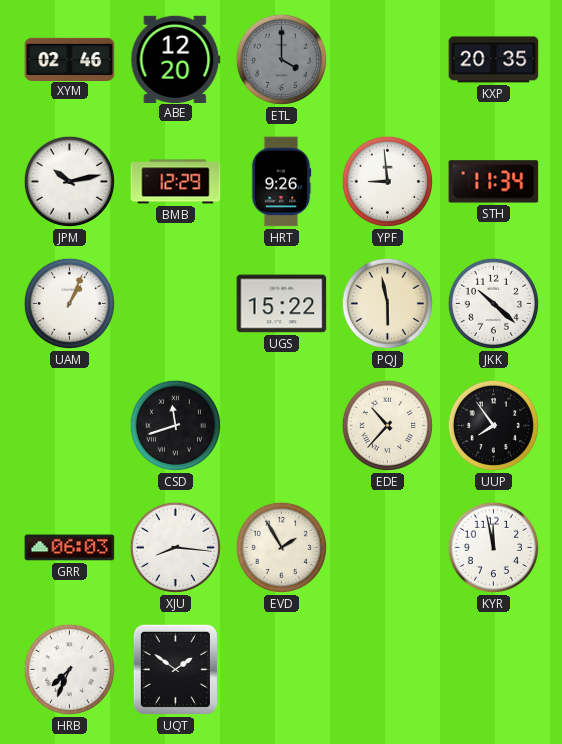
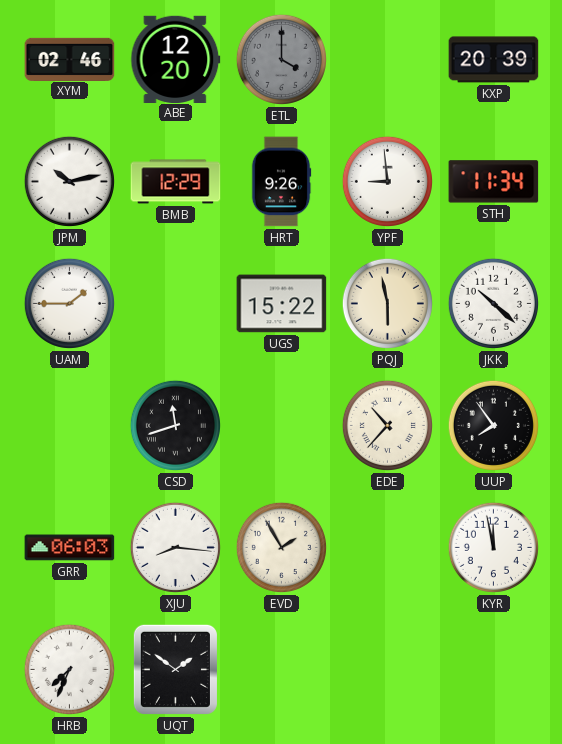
KXP: 20:35 -> 20:39
UAM: 1:04 -> 1:45
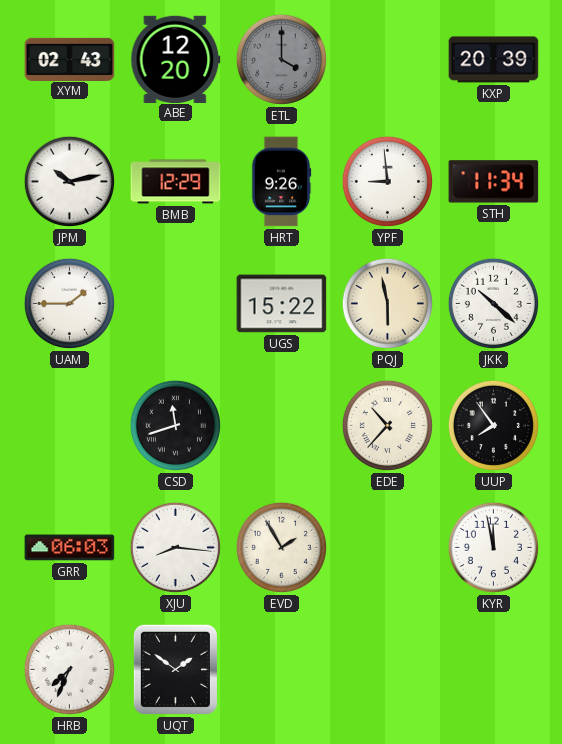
XYM: 02:46 -> 02:43
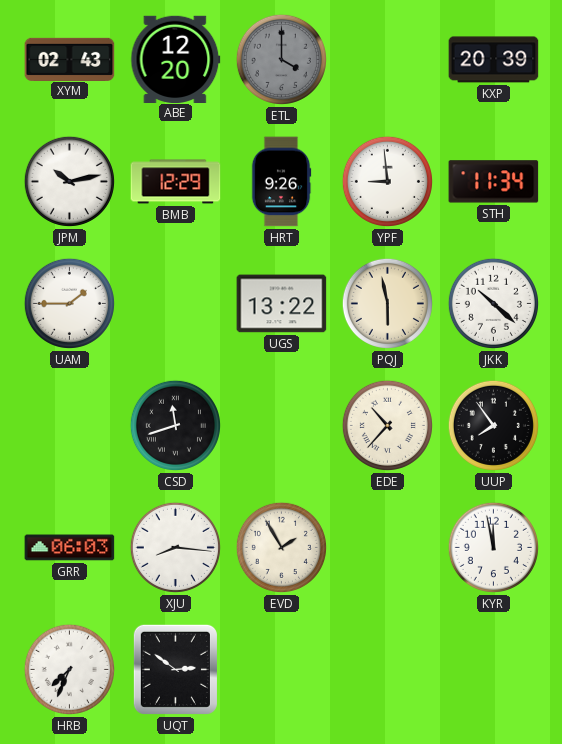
UGS: 15:22 -> 13:22
UQT: 1:51 -> 2:51
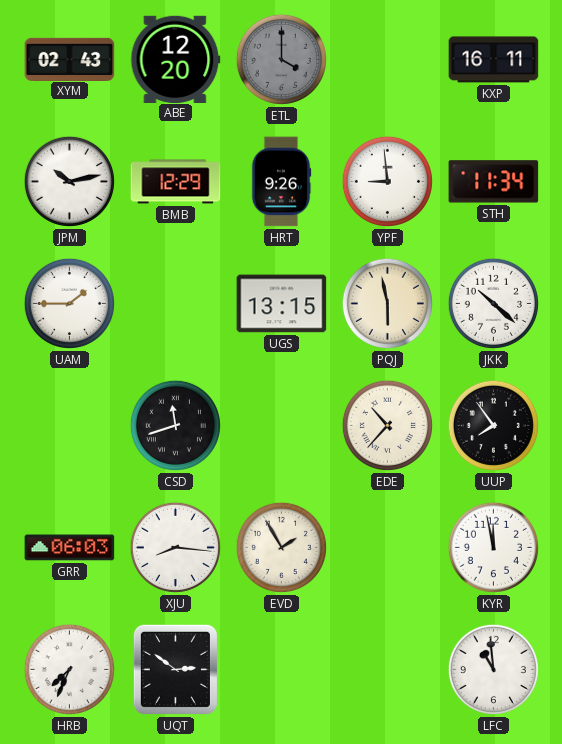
KXP: 20:39 -> 16:11
UGS: 13:22 -> 13:15
LFC: none -> 10:59
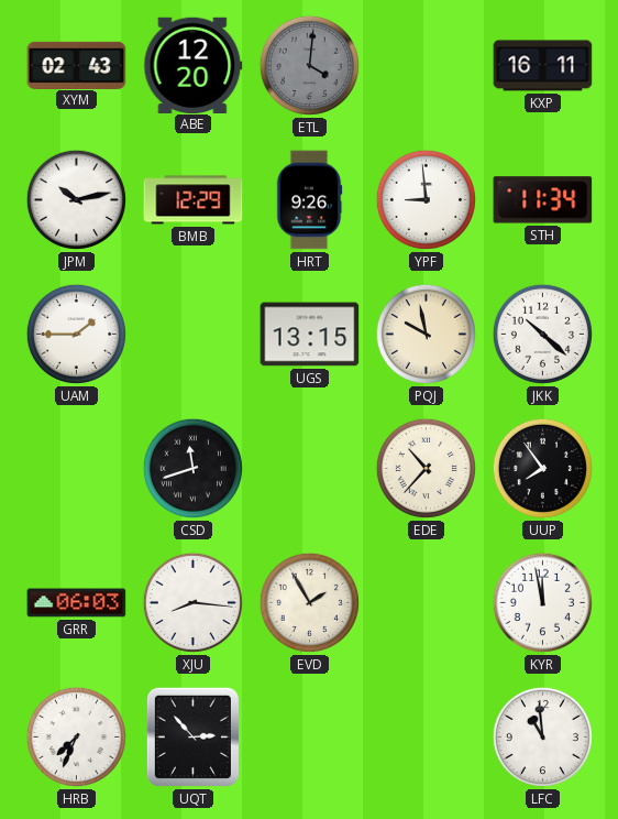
ETL: 4:00 -> 4:01
PQJ: 5:58 -> 9:58
UQT: 2:51 -> 2:53
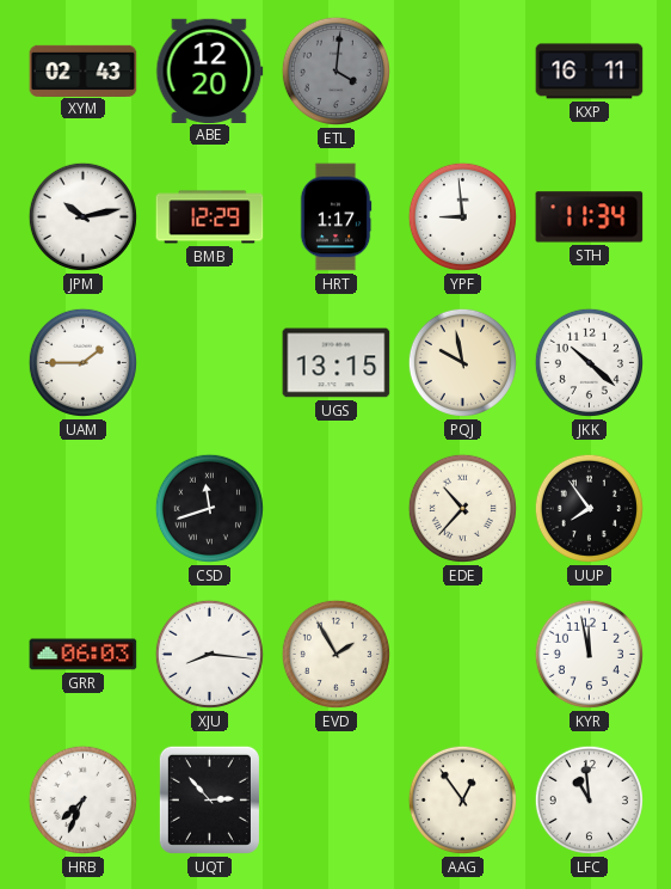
HRT: 9:26 -> 1:17
AAG: none -> 12:54
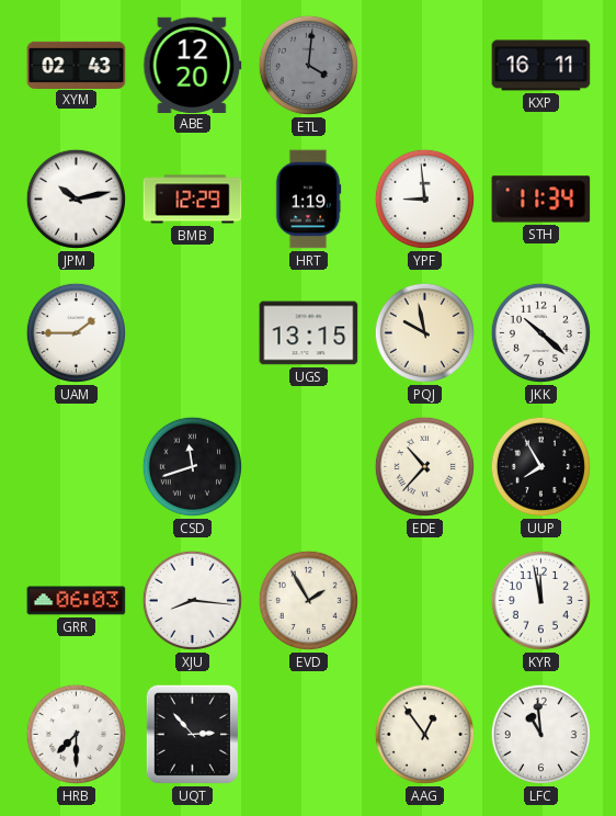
HRT: 1:17 -> 1:19
UUP: 7:54 -> 7:55
HRB: 7:34 -> 7:30
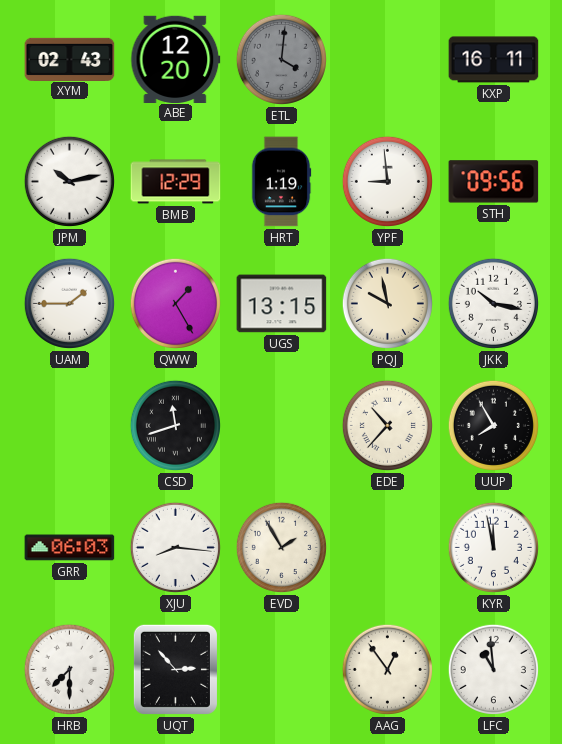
STH: 11:34 -> 09:56
QWW: none -> 1:25
JKK: 10:22 -> 10:17
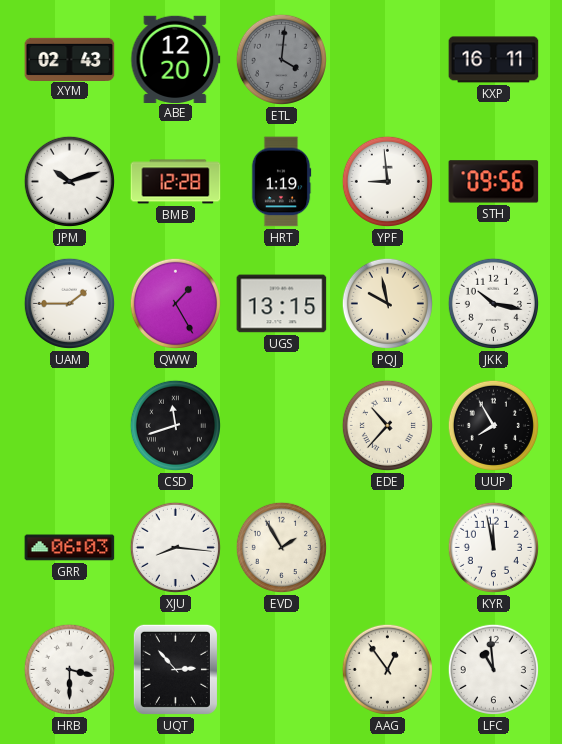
JPM: 10:13 -> 10:12
BMB: 12:29 -> 12:28
HRB: 7:30 -> 3:30
